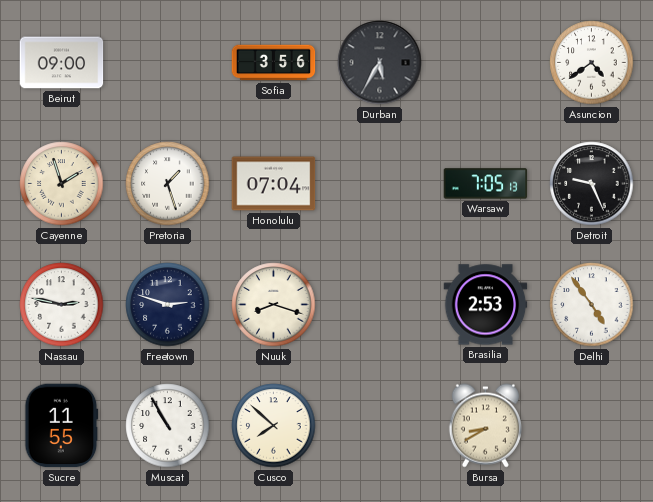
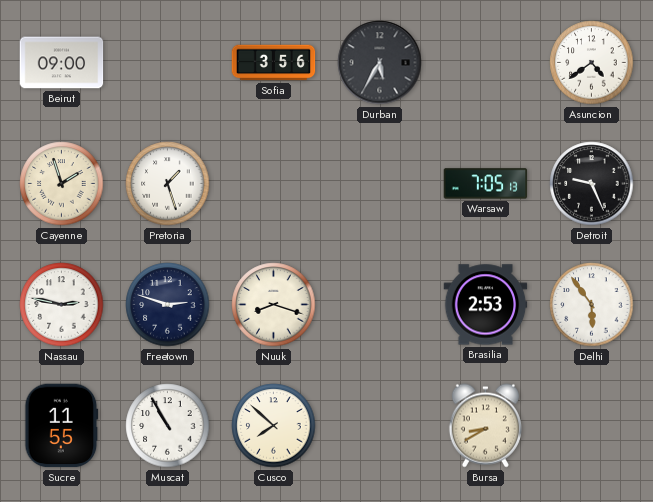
Honolulu: 07:04 -> none
Delhi: 4:54 -> 5:54
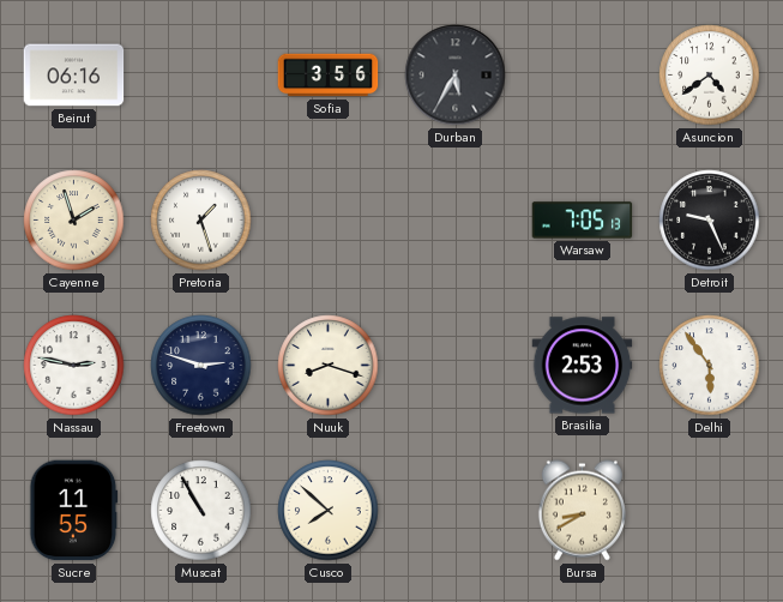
Beirut: 09:00 -> 06:16
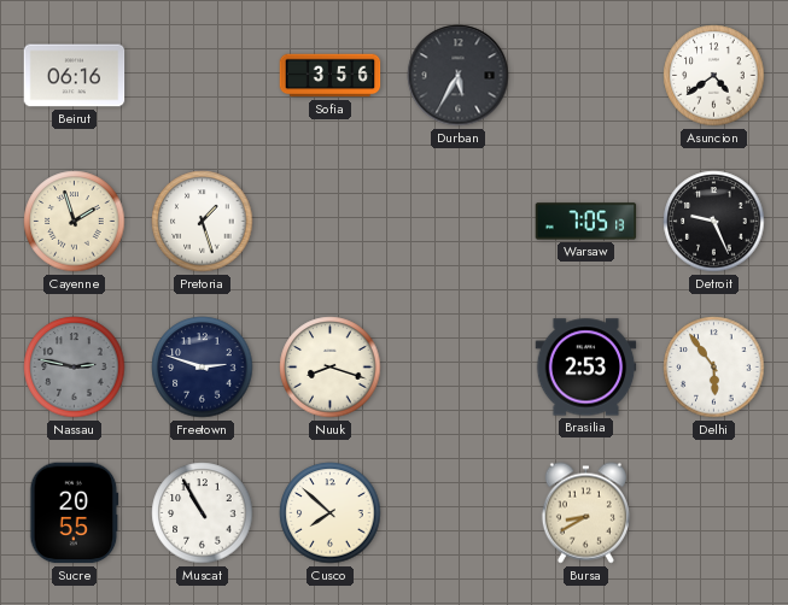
Nassau dial: white -> grey
Sucre: 11:55 -> 20:55
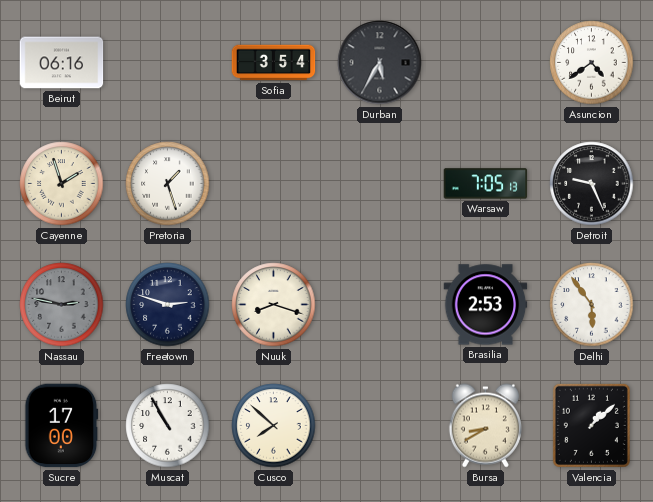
Sofia: 3:56 -> 3:54
Sucre: 20:55 -> 17:00
Valencia: none -> 1:08
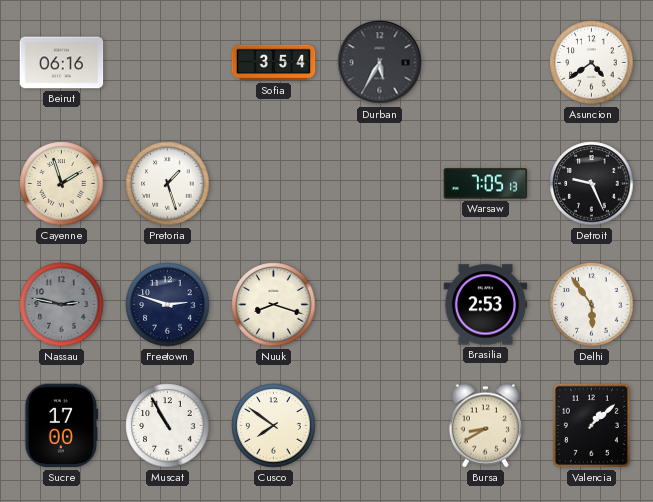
Cusco: 7:52 -> 7:51
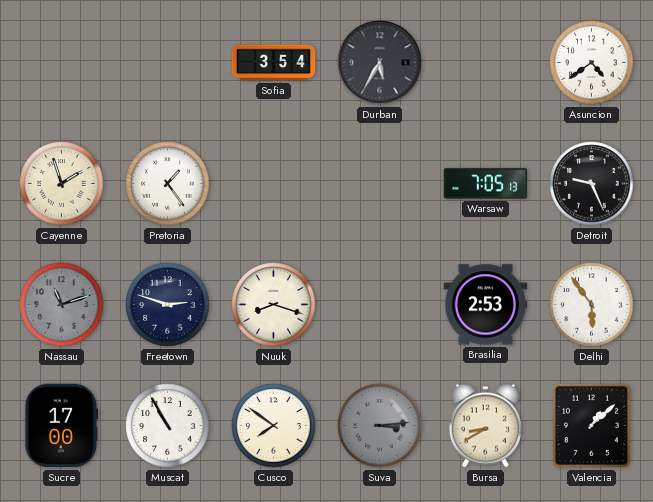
Beirut: 06:16 -> none
Pretoria: 1:27 -> 1:24
Nassau: 2:47 -> 11:12
Suva: none -> 3:14
